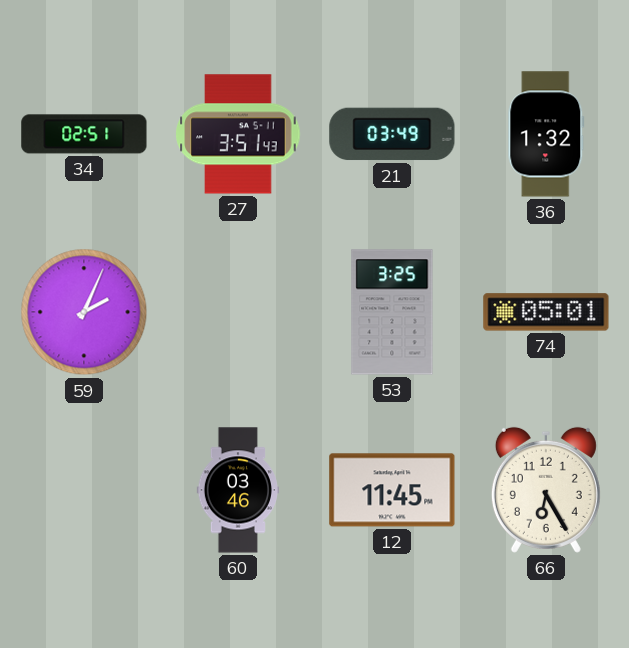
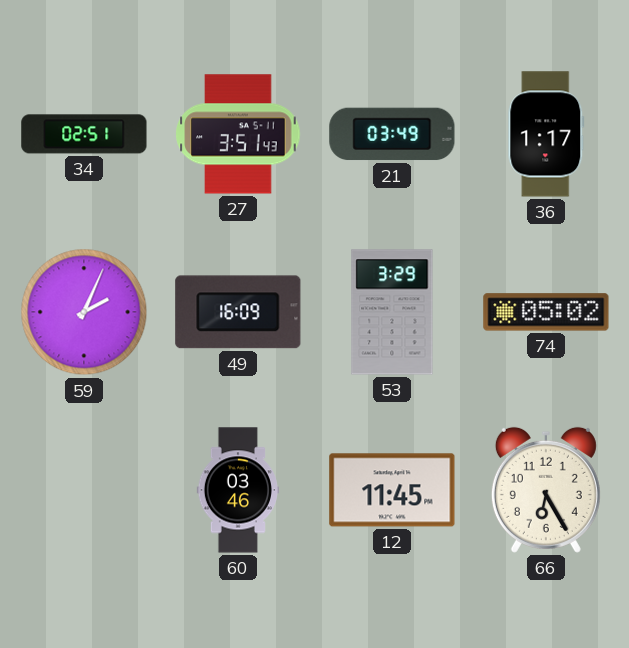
36: 1:32 -> 1:17
49: none -> 16:09
53: 3:25 -> 3:29
74: 05:01 -> 05:02
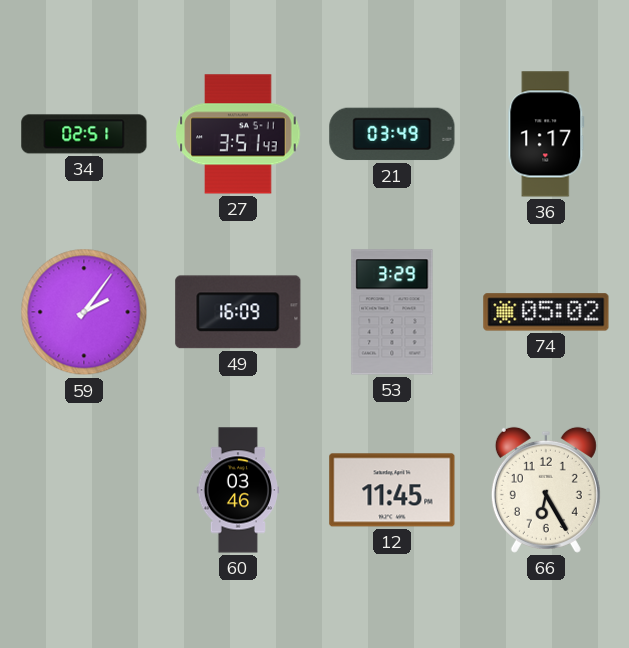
59: 2:04 -> 2:06
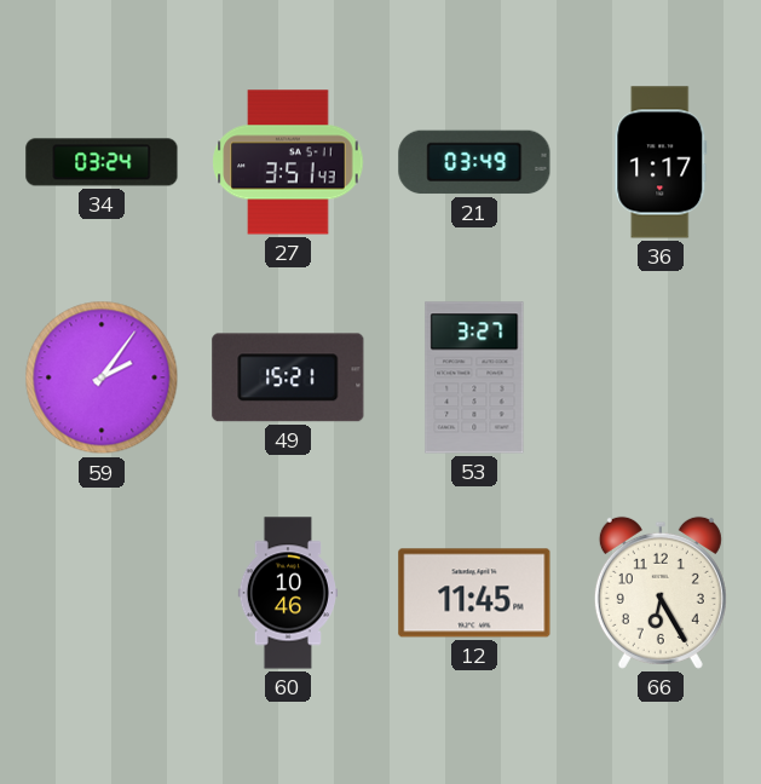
34: 02:51 -> 03:24
49: 16:09 -> 15:21
53: 3:29 -> 3:27
74: 05:02 -> none
60: 03:46 -> 10:46
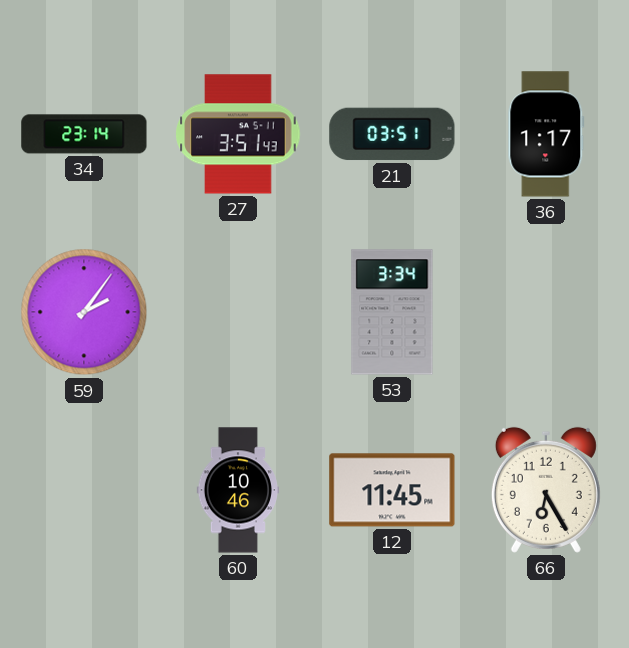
34: 03:24 -> 23:14
21: 03:49 -> 03:51
49: 15:21 -> none
53: 3:27 -> 3:34
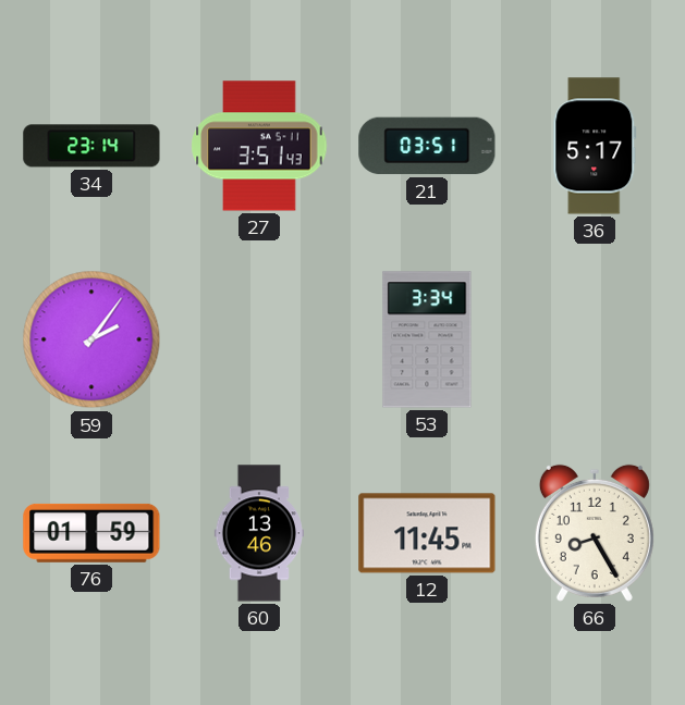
36: 1:17 -> 5:17
76: none -> 01:59
60: 10:46 -> 13:46
66: 6:25 -> 8:25
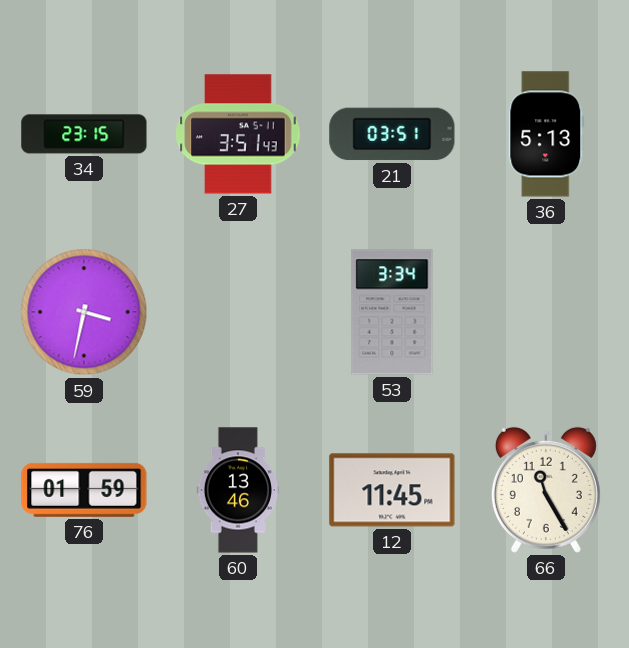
34: 23:14 -> 23:15
36: 5:17 -> 5:13
59: 2:06 -> 3:32
66: 8:25 -> 11:25
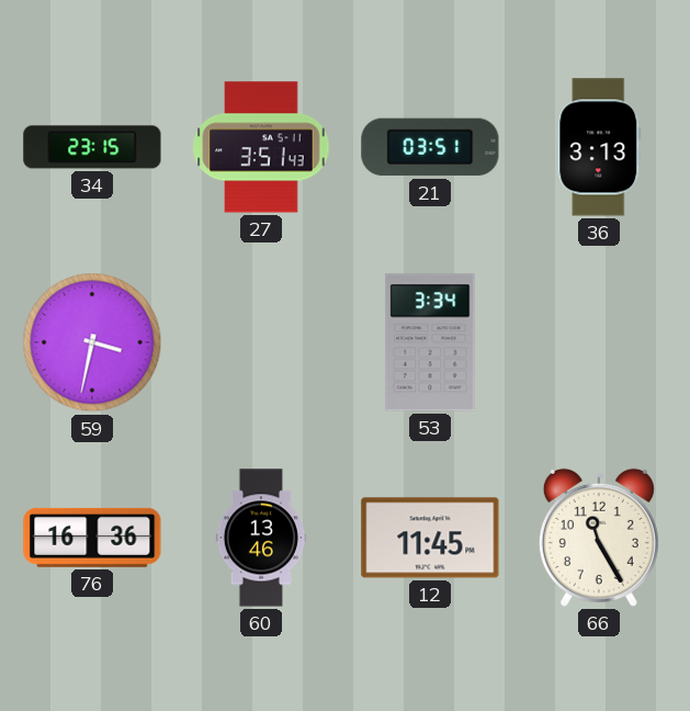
36: 5:13 -> 3:13
76: 01:59 -> 16:36
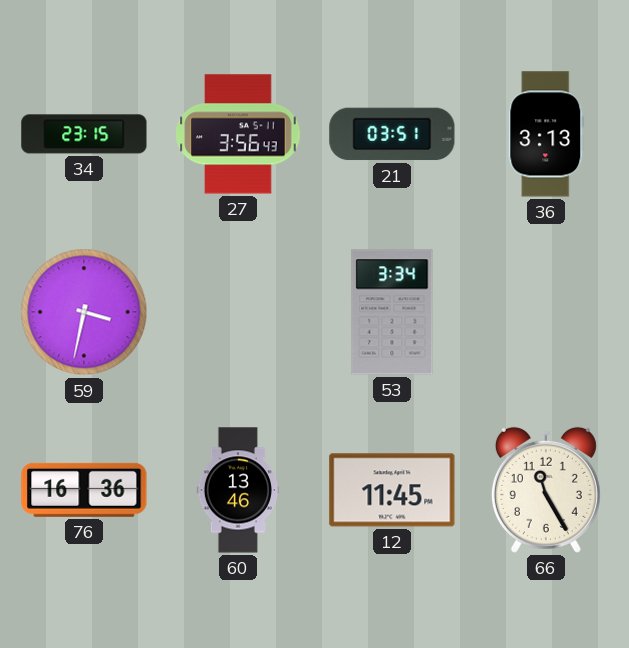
27: 3:51 -> 3:56
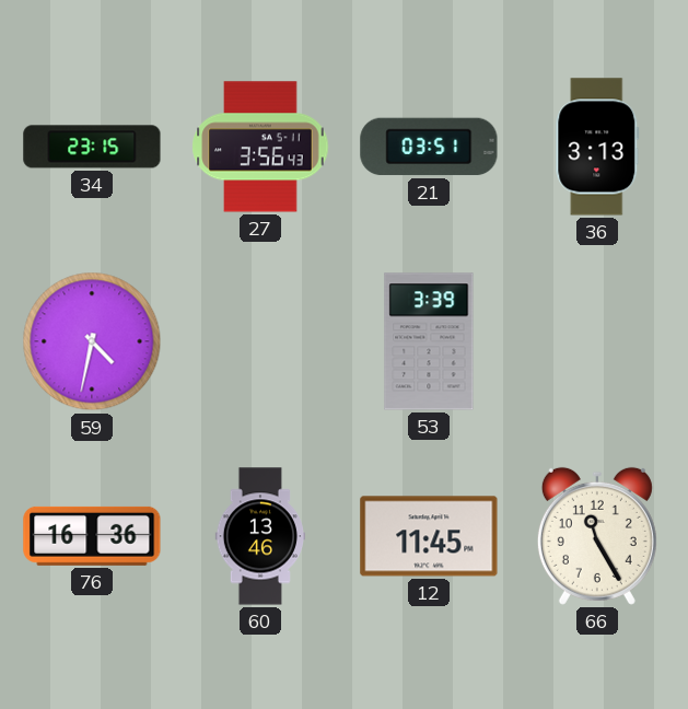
59: 3:32 -> 4:32
53: 3:34 -> 3:39
